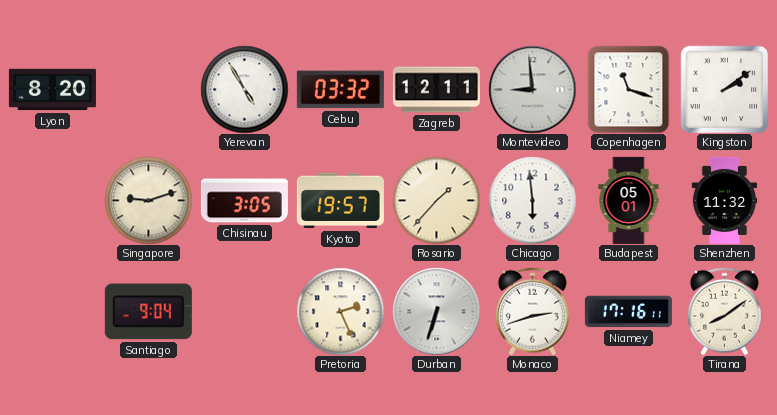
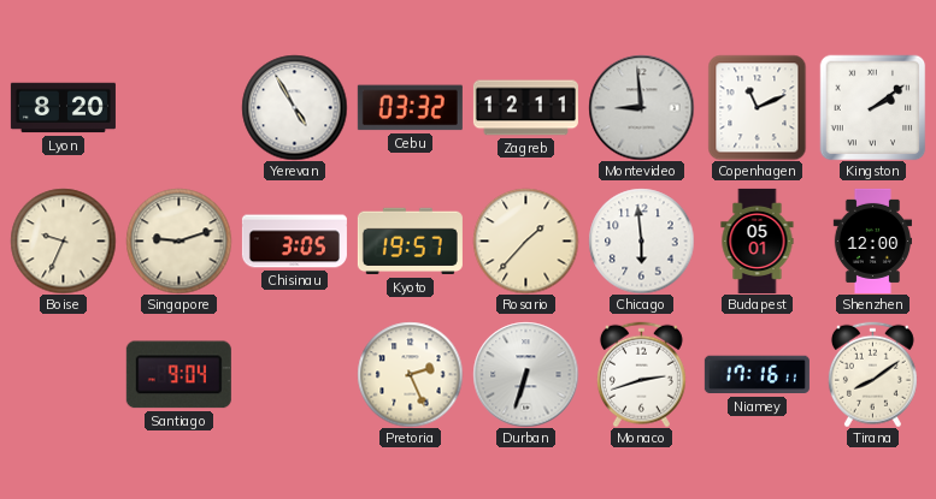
Copenhagen: 11:18 -> 11:11
Boise: none -> 9:34
Shenzhen: 11:32 -> 12:00
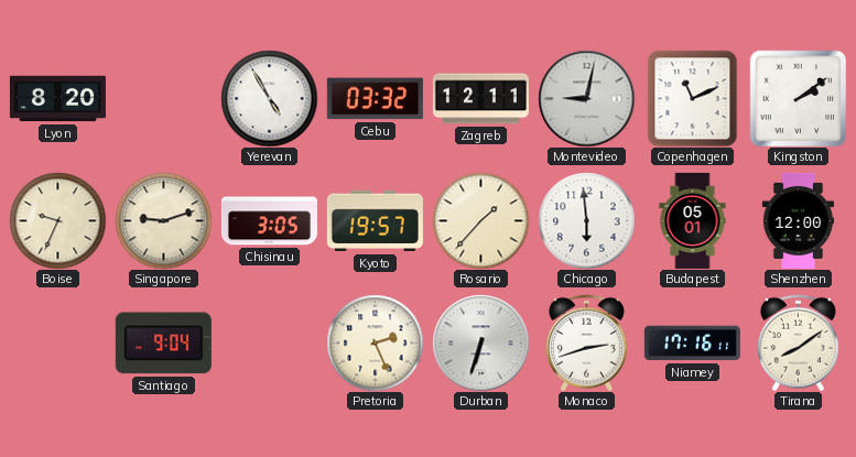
Montevideo: 8:59 -> 9:02
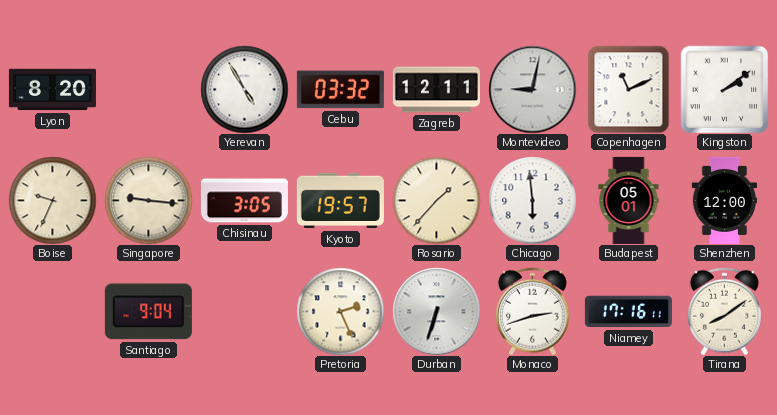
Singapore: 9:12 -> 9:16
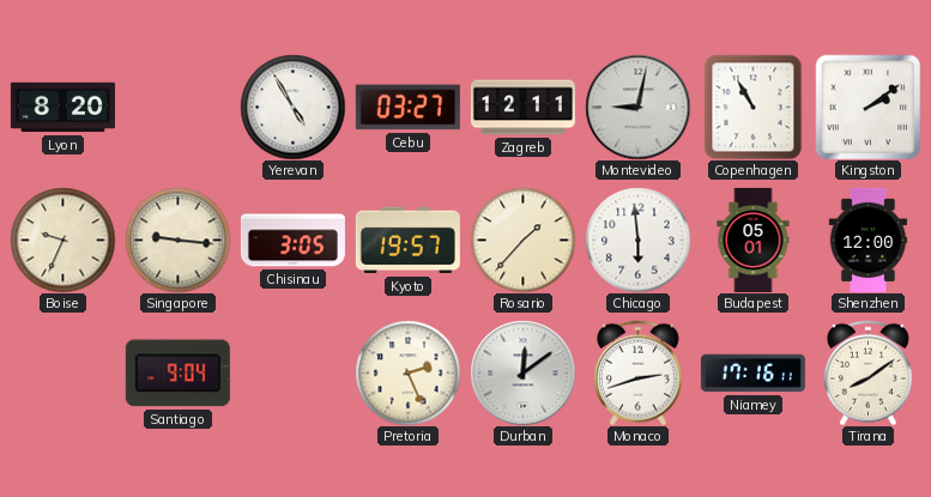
Cebu: 03:32 -> 03:27
Copenhagen: 11:11 -> 10:55
Durban: 6:33 -> 12:09
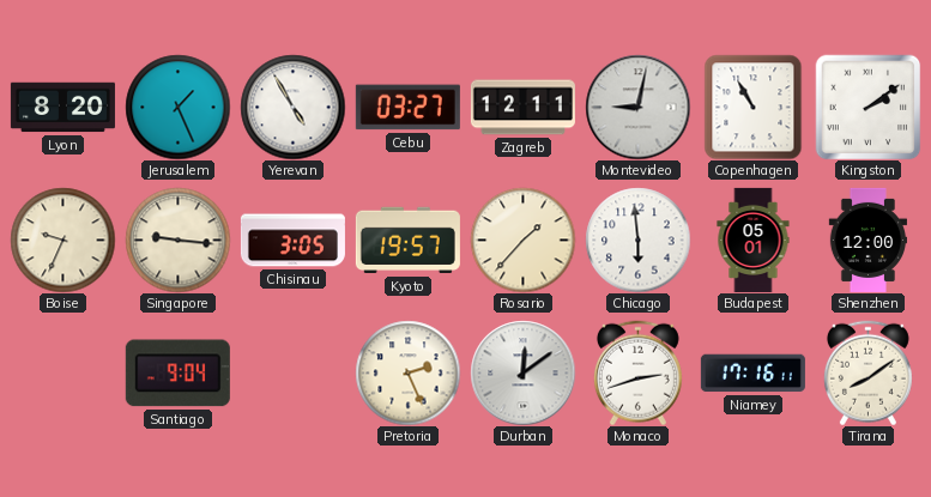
Jerusalem: none -> 1:26
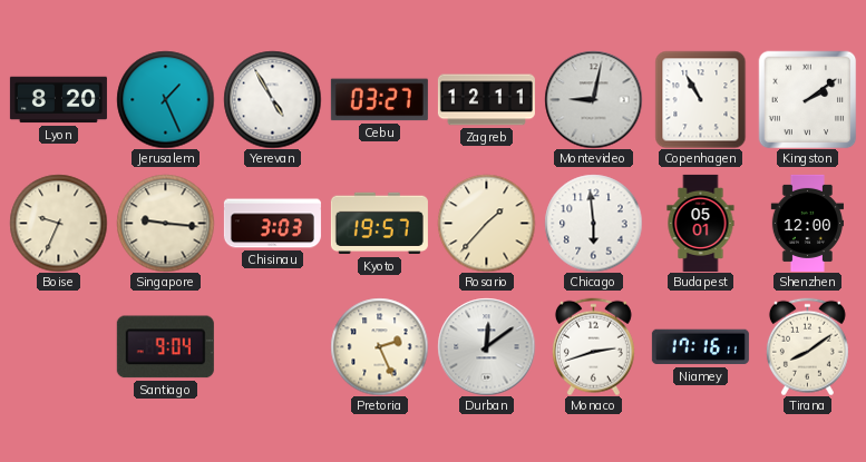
Chisinau: 3:05 -> 3:03
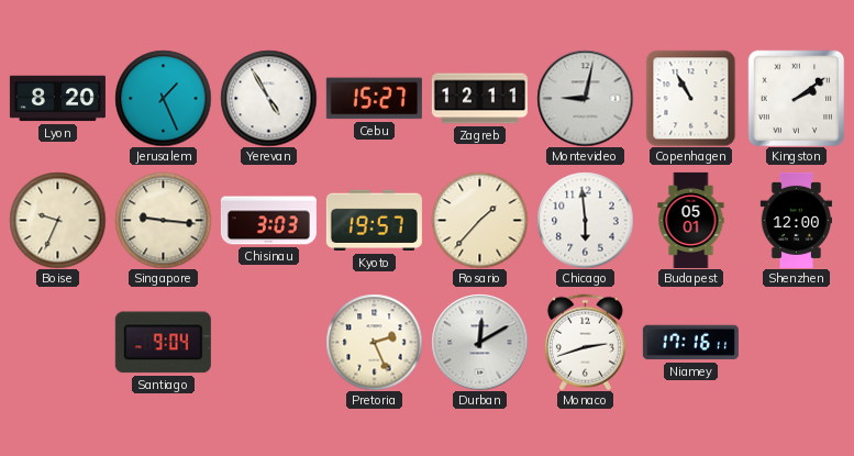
Cebu: 03:27 -> 15:27
Durban: 12:09 -> 12:10
Tirana: 8:09 -> none
